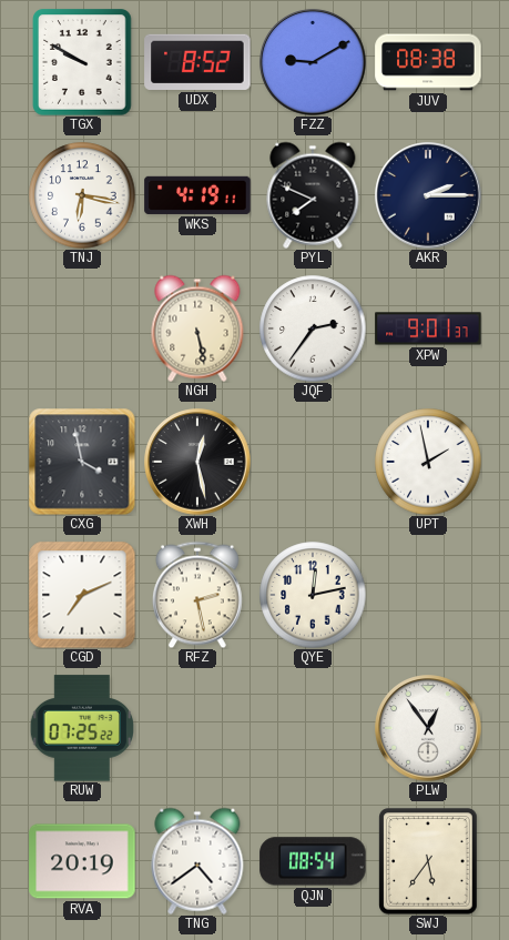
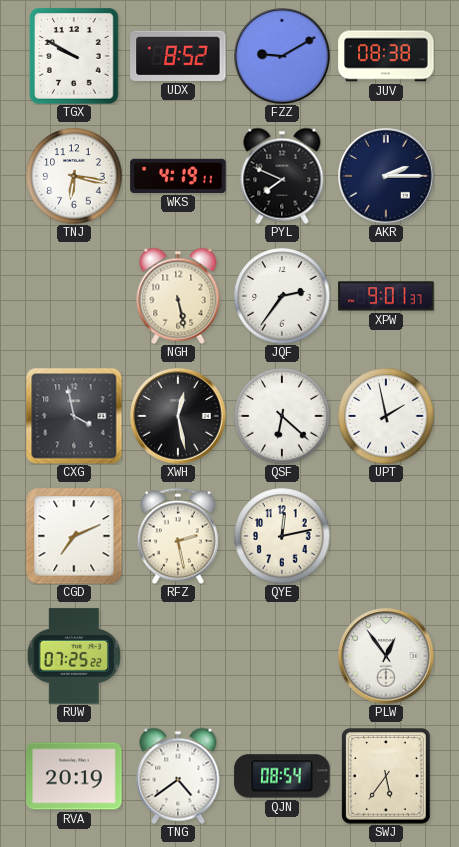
QSF: none -> 6:22
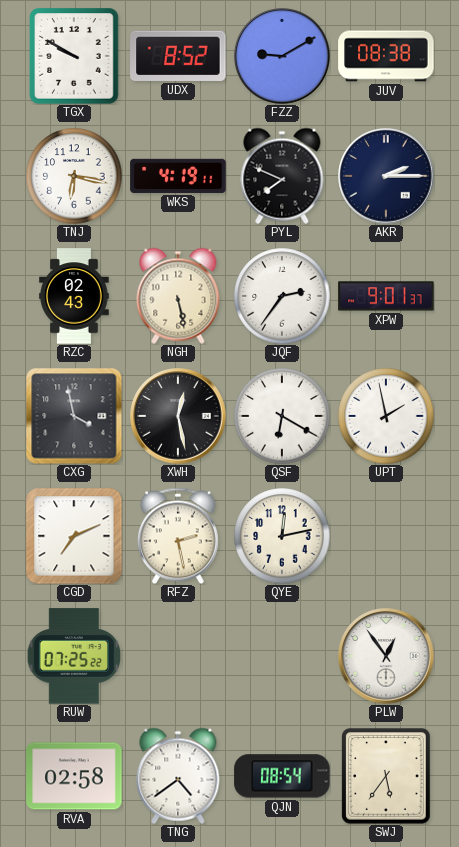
RZC: none -> 02:43
QSF: 6:22 -> 6:20
RVA: 20:19 -> 02:58
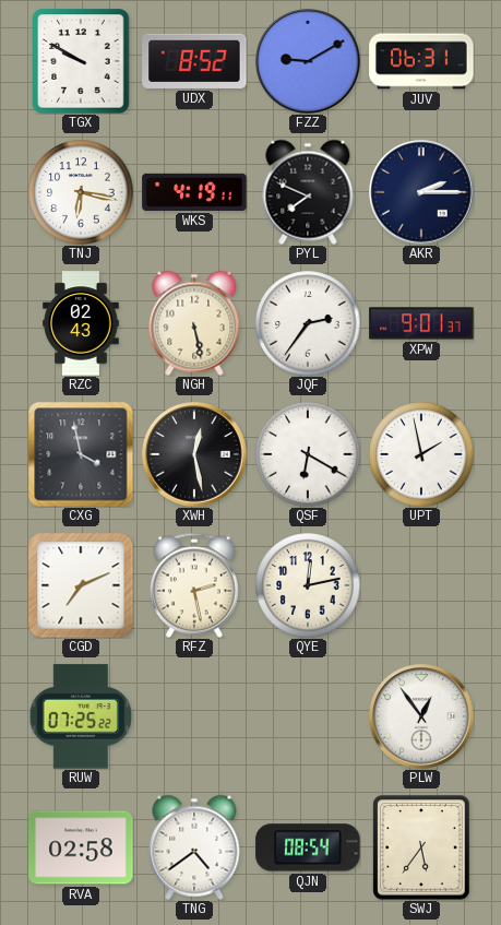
JUV: 08:38 -> 06:31
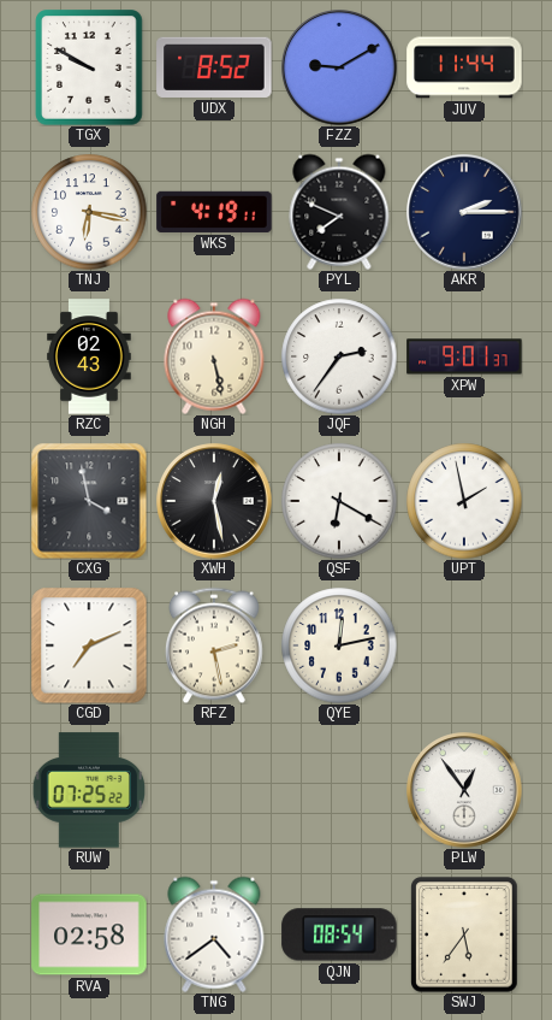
JUV: 06:31 -> 11:44
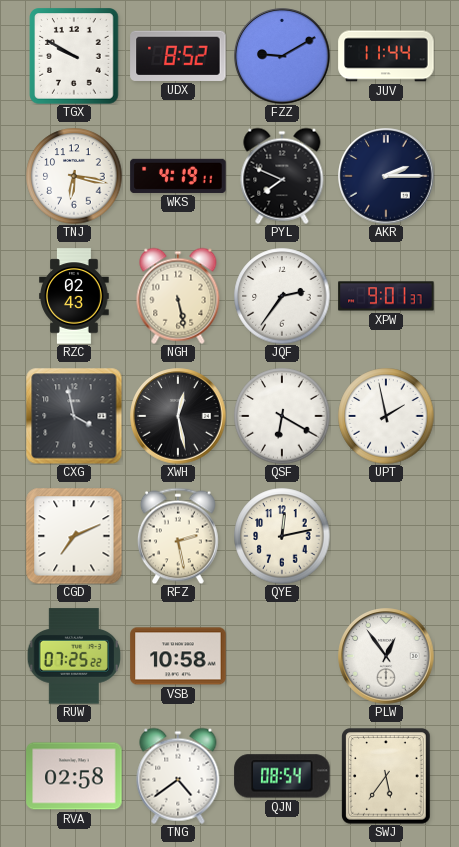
VSB: none -> 10:58
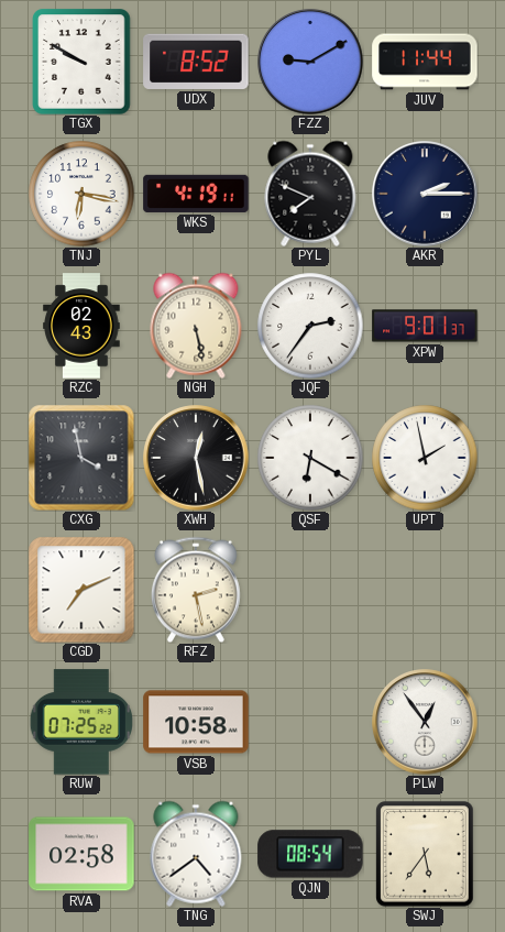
QYE: 12:13 -> none
